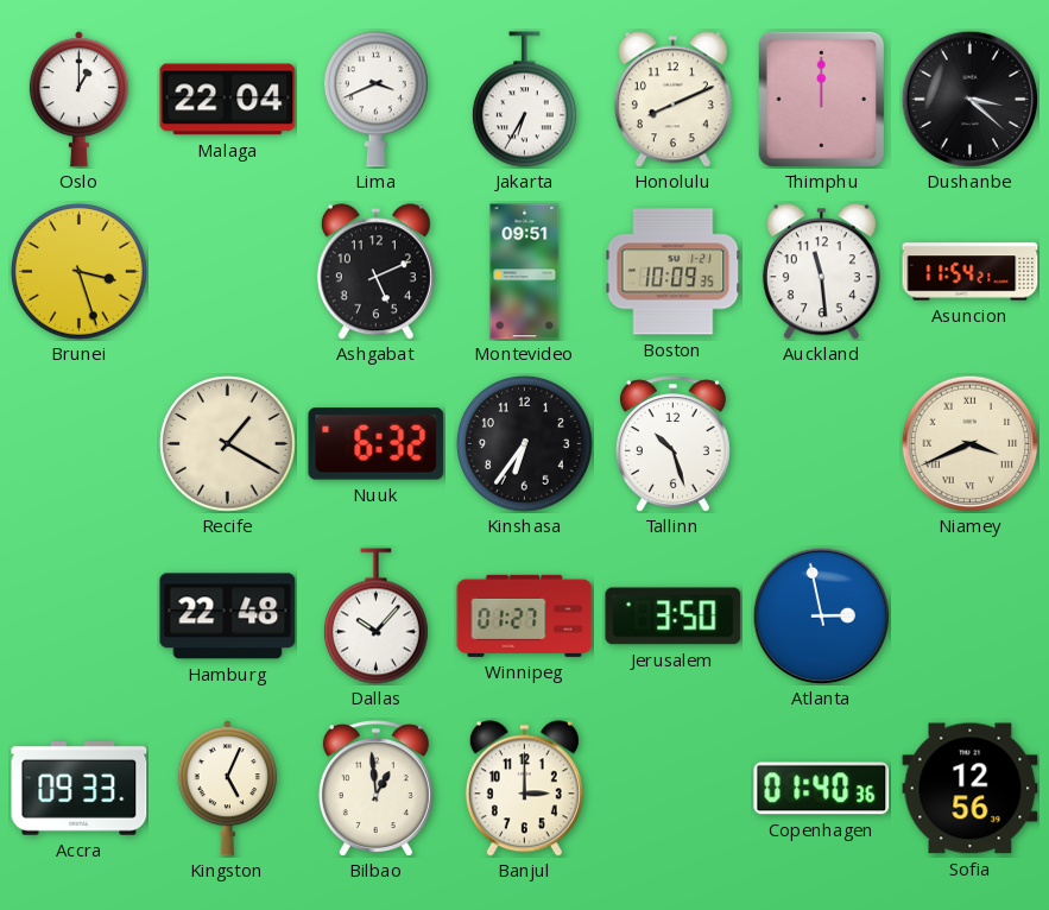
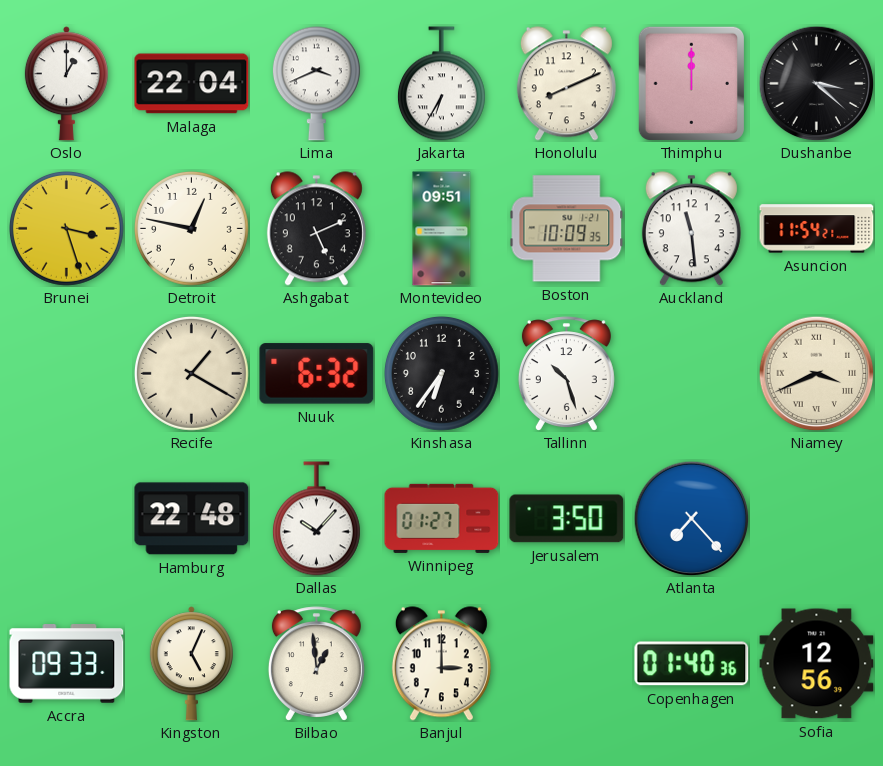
Detroit: none -> 12:47
Atlanta: 2:58 -> 7:23
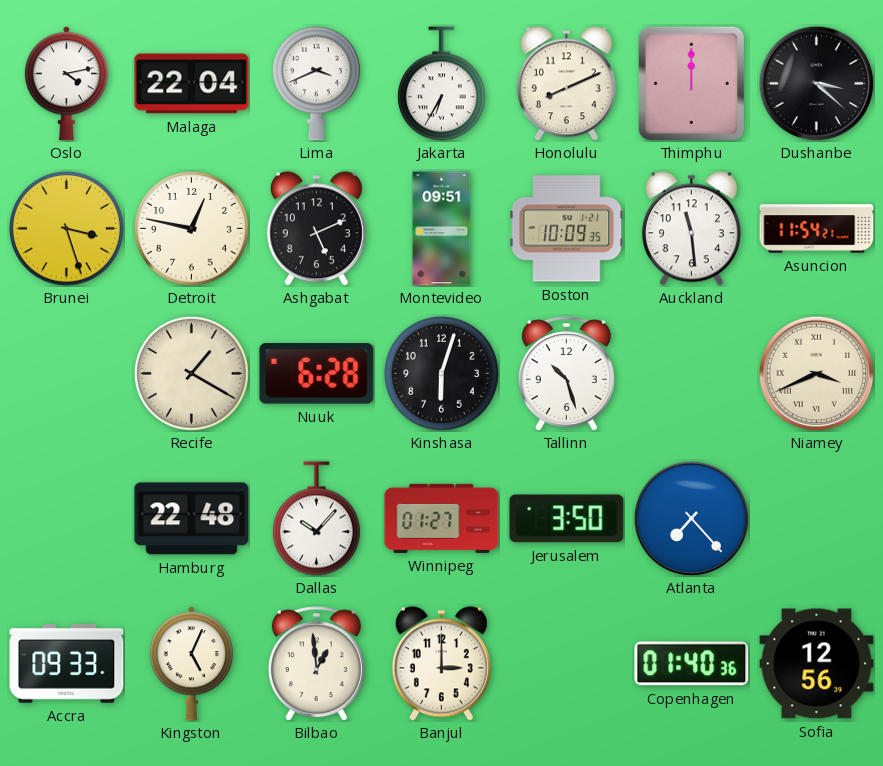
Oslo: 1:00 -> 4:13
Nuuk: 6:32 -> 6:28
Kinshasa: 6:36 -> 6:03
